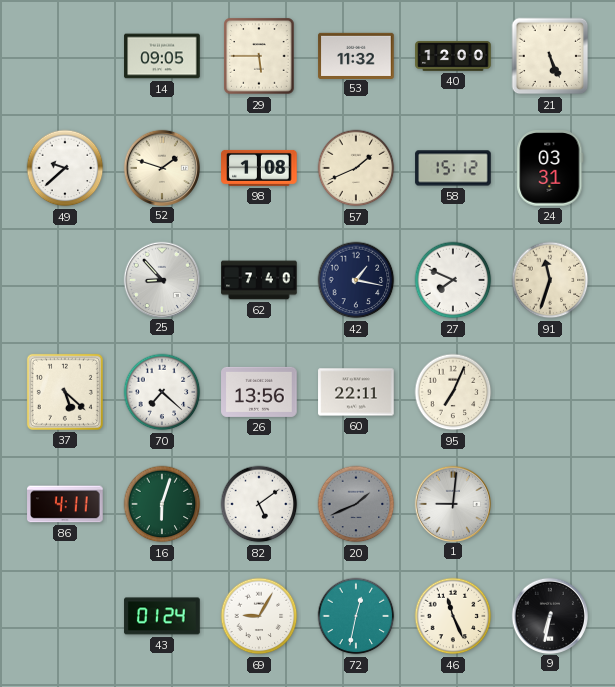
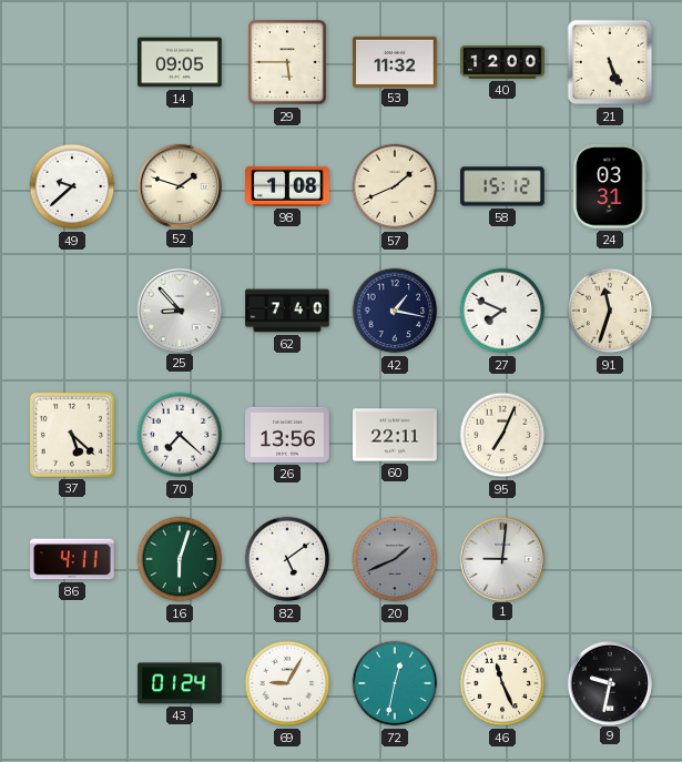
9: 6:32 -> 9:32
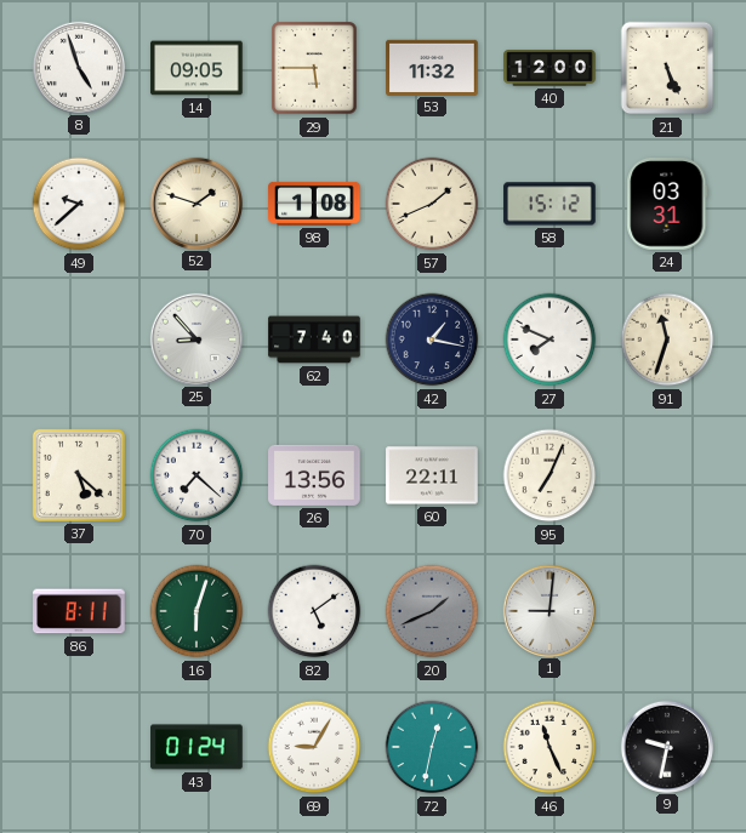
8: none -> 4:57
86: 4:11 -> 8:11
